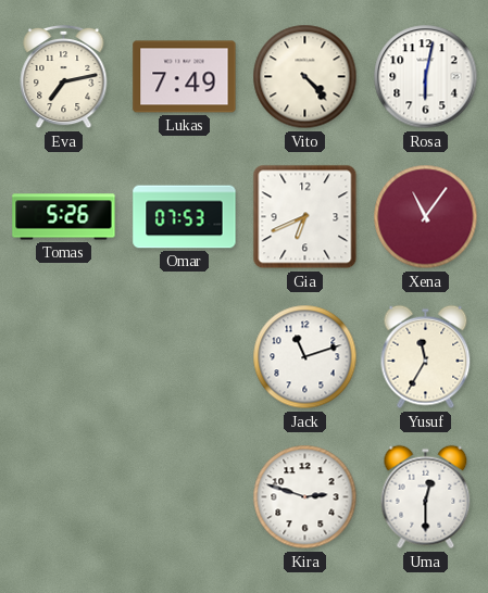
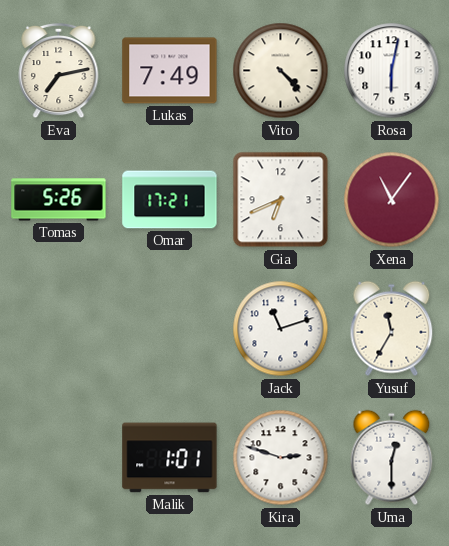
Omar: 07:53 -> 17:21
Malik: none -> 1:01
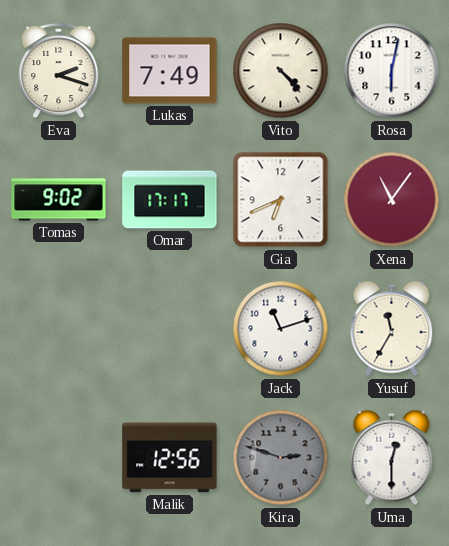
Eva: 7:13 -> 2:18
Tomas: 5:26 -> 9:02
Omar: 17:21 -> 17:17
Malik: 1:01 -> 12:56
Kira dial: white -> grey
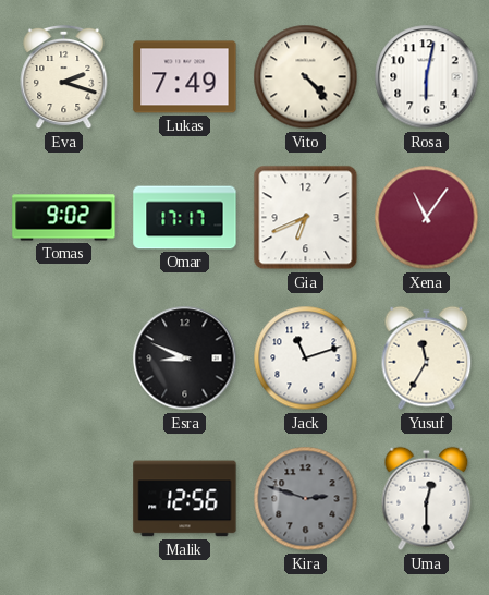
Esra: none -> 8:49
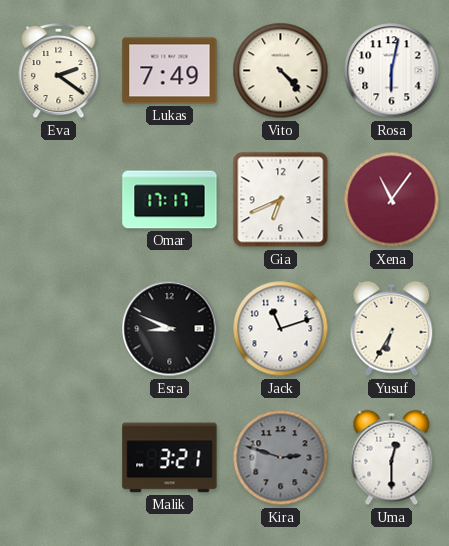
Eva: 2:18 -> 2:21
Tomas: 9:02 -> none
Yusuf: 11:35 -> 6:35
Malik: 12:56 -> 3:21
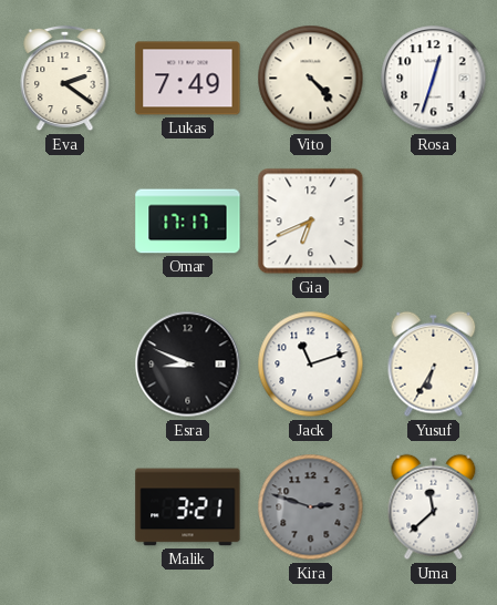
Rosa: 6:02 -> 12:33
Xena: 11:06 -> none
Uma: 12:30 -> 11:38
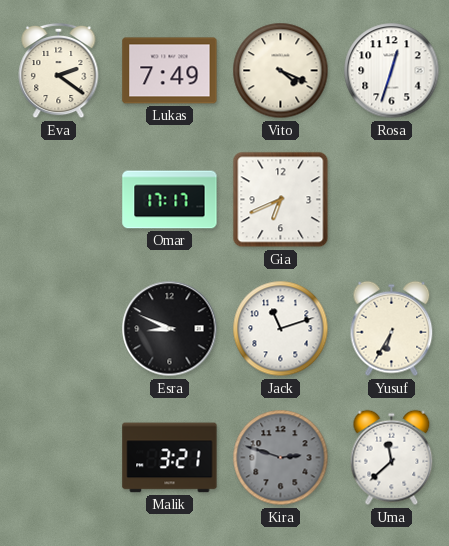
Vito: 4:23 -> 4:19
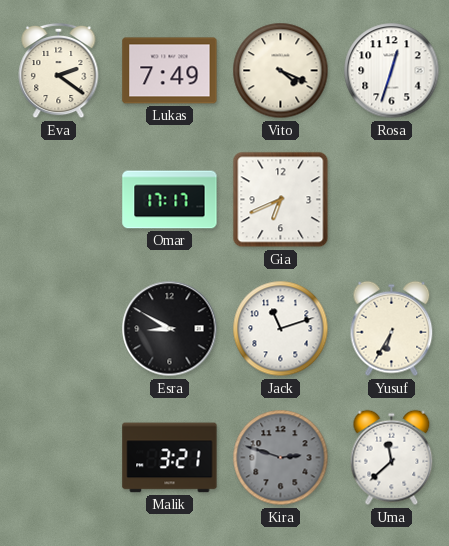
Esra: 8:49 -> 8:50
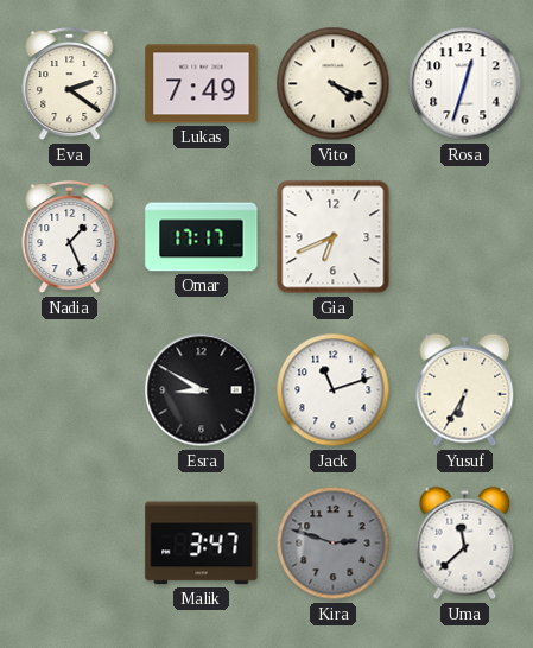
Nadia: none -> 1:26
Malik: 3:21 -> 3:47
